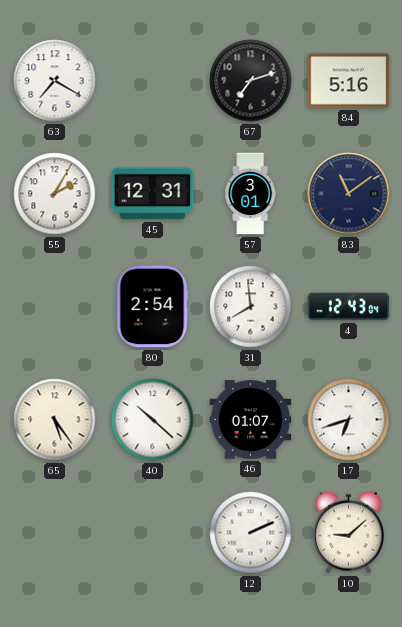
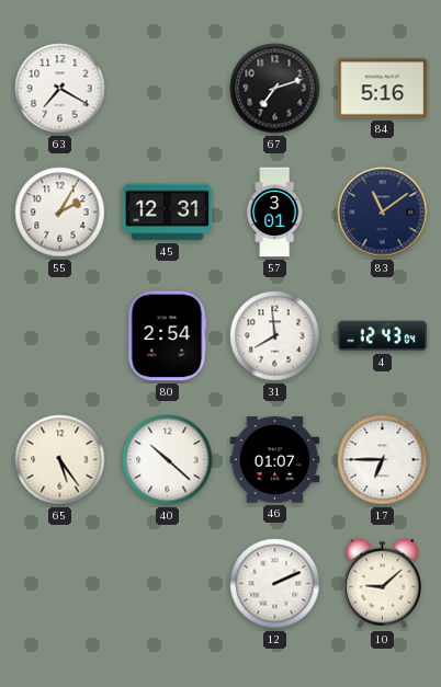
17: 6:42 -> 6:45
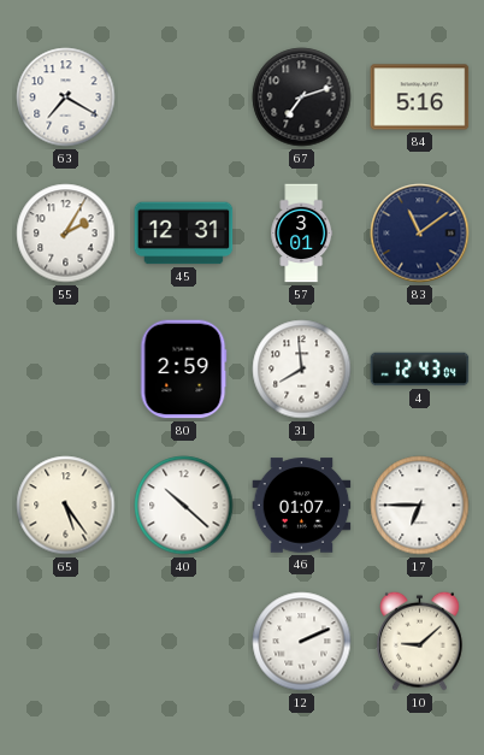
80: 2:54 -> 2:59
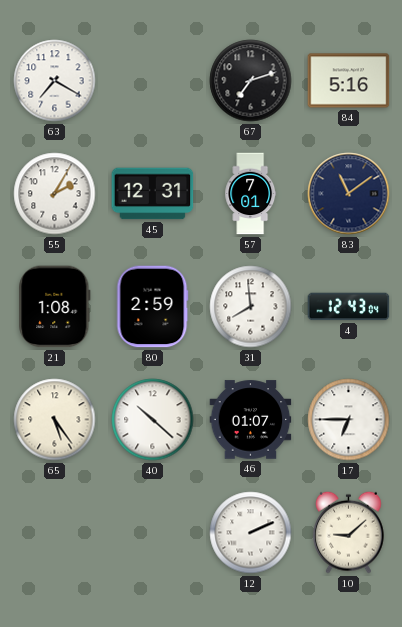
57: 3:01 -> 7:01
21: none -> 1:08
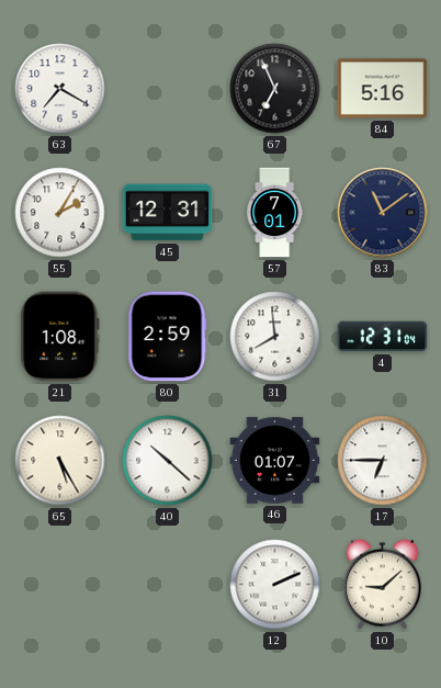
67: 7:12 -> 6:56
4: 12:43 -> 12:31
65: 5:24 -> 5:25
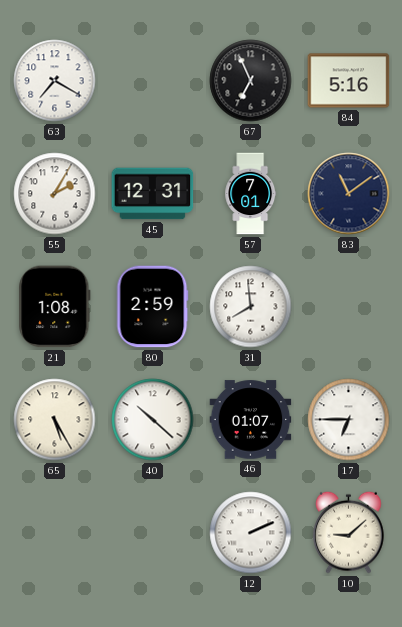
4: 12:31 -> none
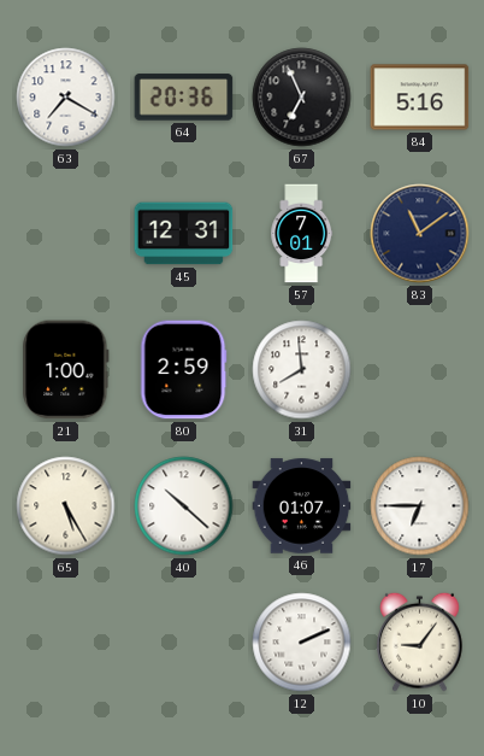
64: none -> 20:36
55: 2:05 -> none
21: 1:08 -> 1:00
10: 9:08 -> 9:06
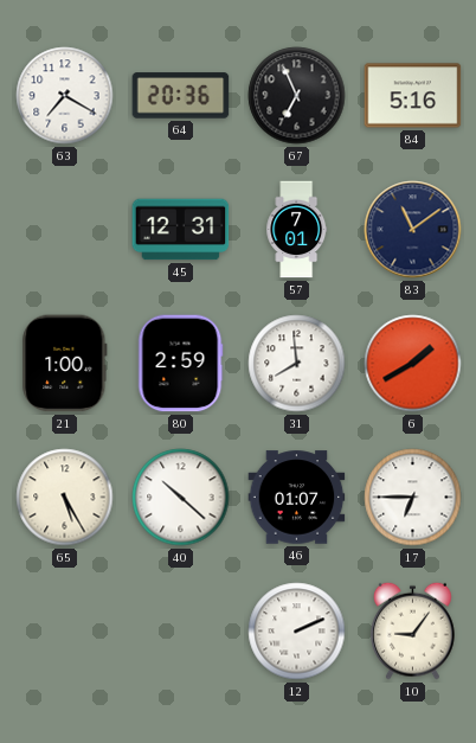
6: none -> 1:40
